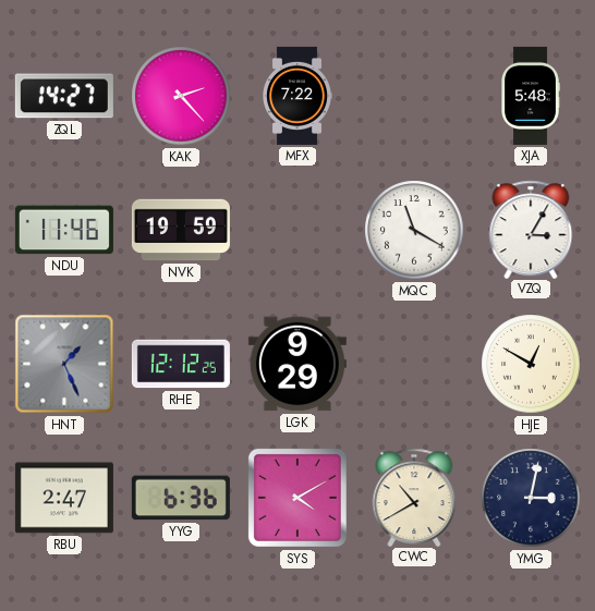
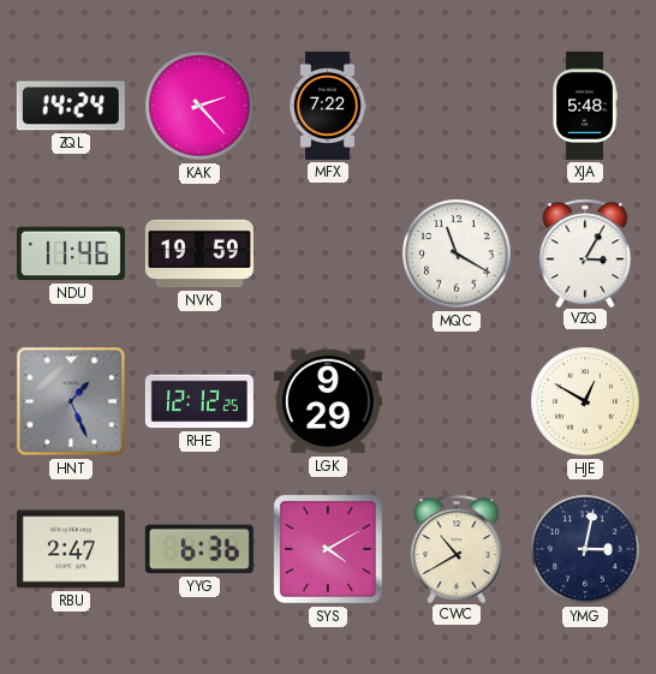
ZQL: 14:27 -> 14:24
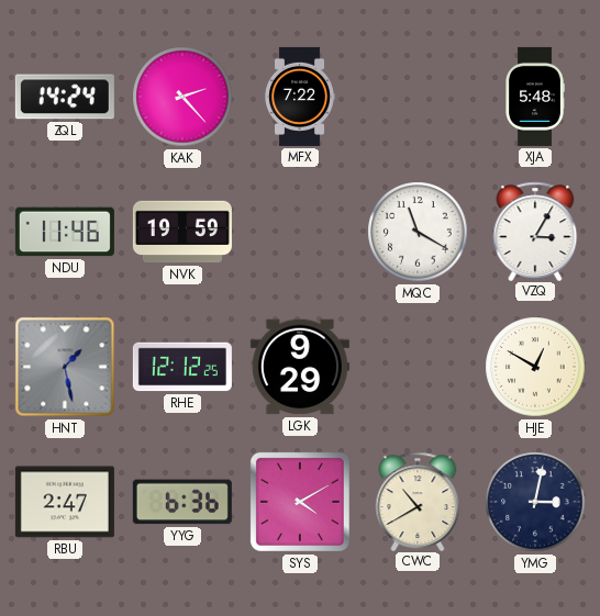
HNT: 1:26 -> 1:28
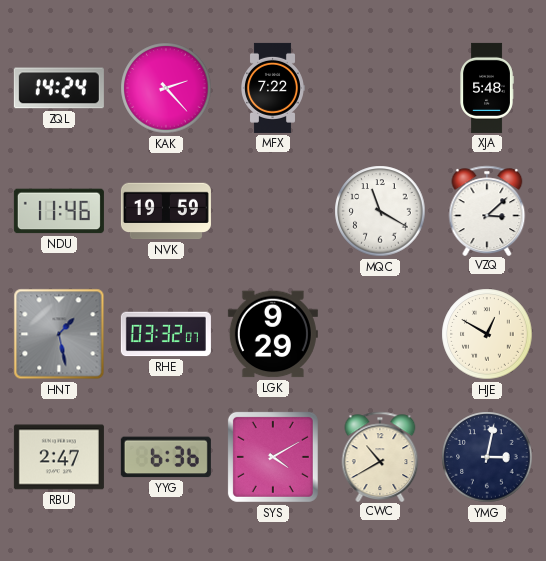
VZQ: 3:05 -> 3:08
RHE: 12:12 -> 03:32
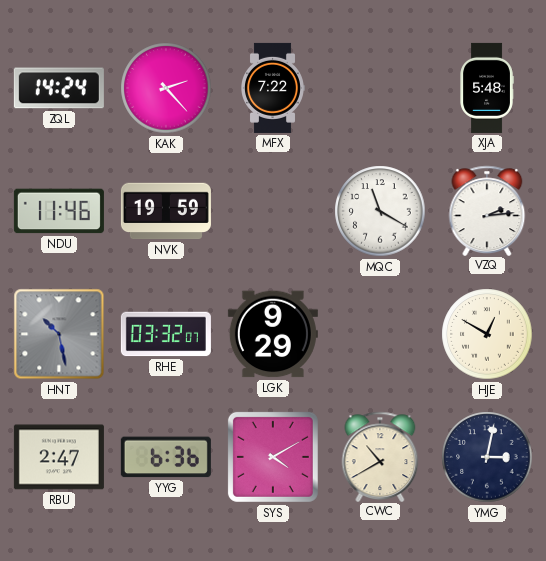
VZQ: 3:08 -> 2:14
HNT: 1:28 -> 10:28
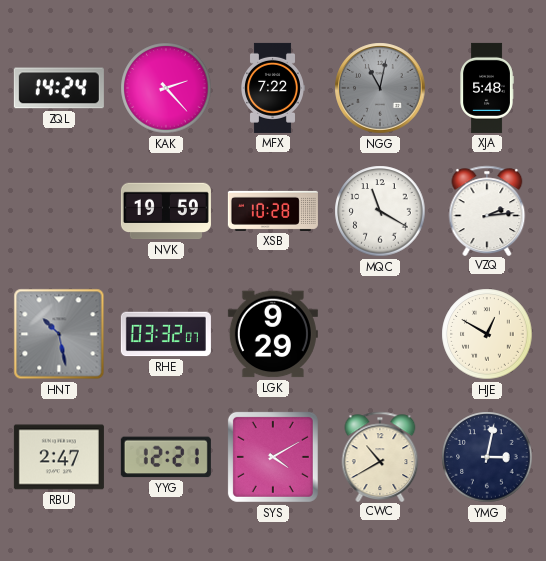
NGG: none -> 11:02
NDU: 11:46 -> none
XSB: none -> 10:28
YYG: 6:36 -> 12:21
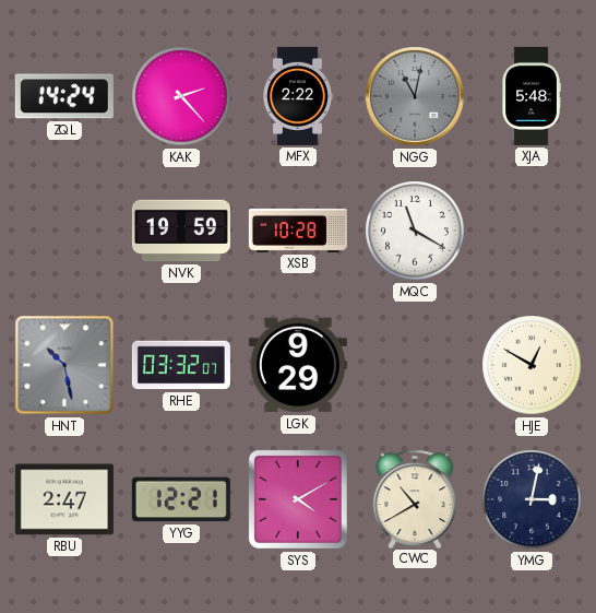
MFX: 7:22 -> 2:22
VZQ: 2:14 -> none
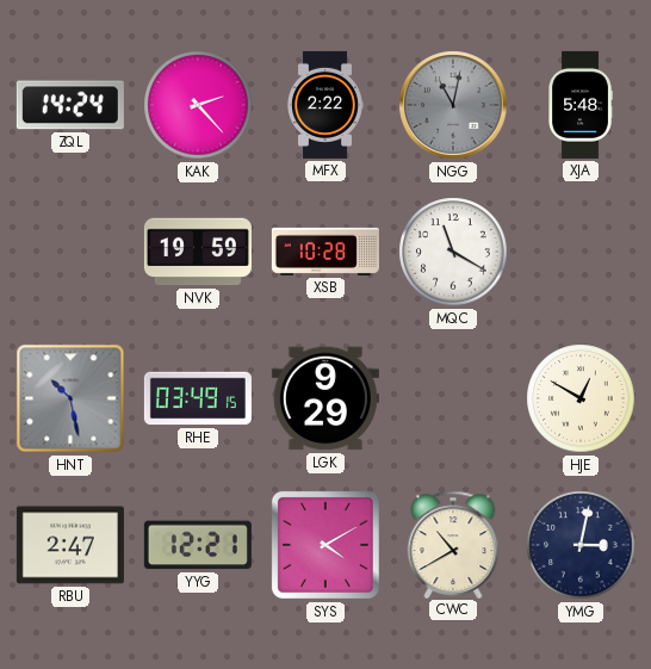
RHE: 03:32 -> 03:49
